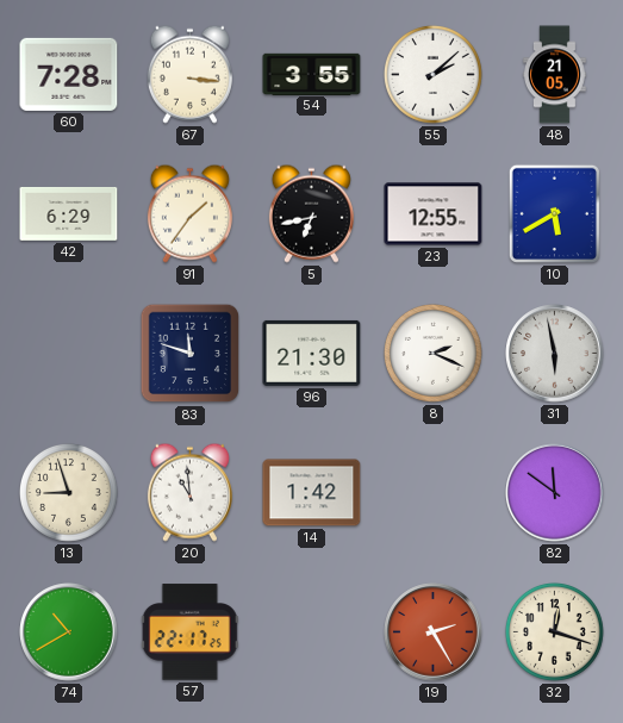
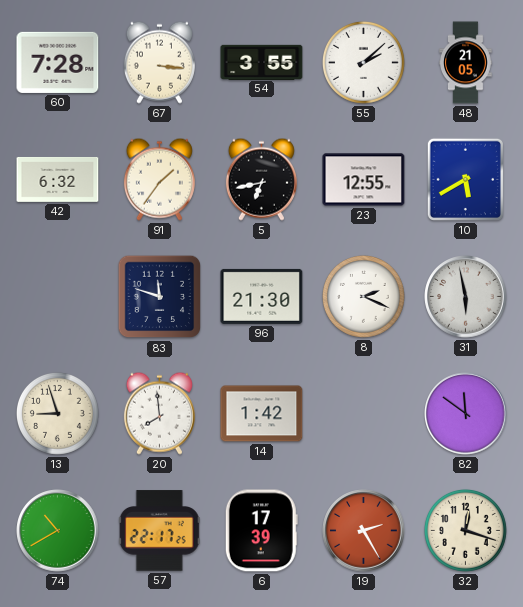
42: 6:29 -> 6:32
20: 10:59 -> 7:59
6: none -> 17:39
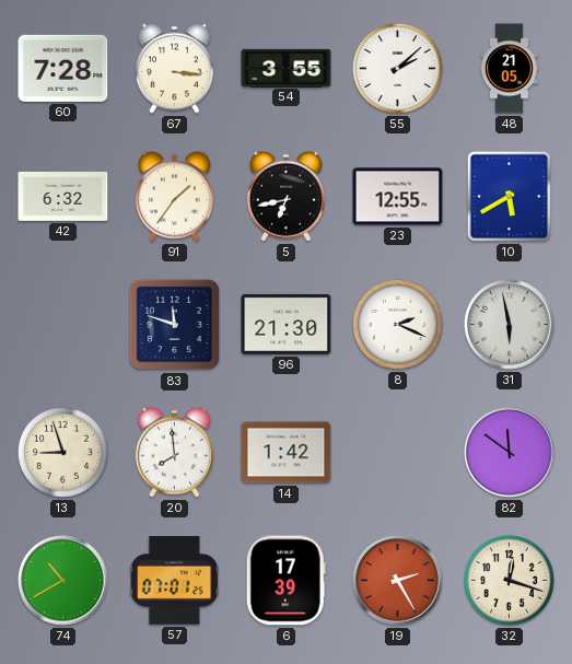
57: 22:17 -> 07:01
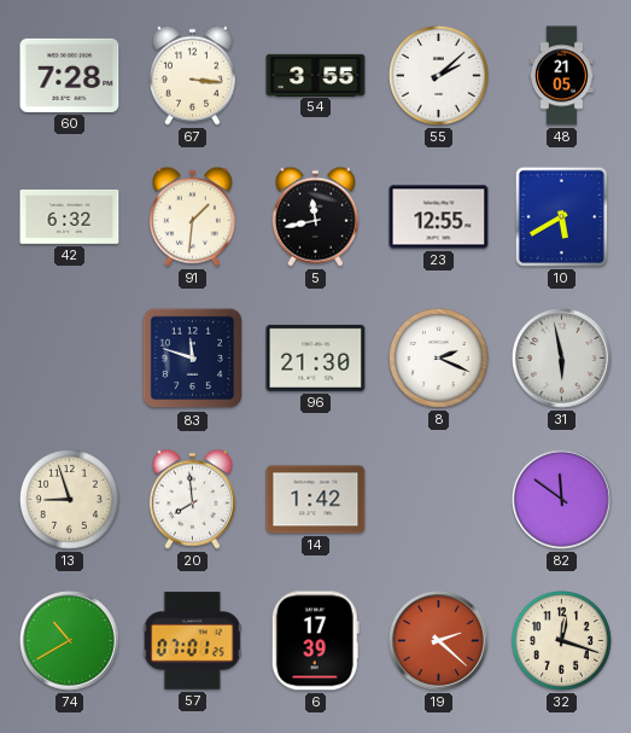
91: 1:36 -> 1:31
5: 6:43 -> 11:43
19: 2:25 -> 2:22
